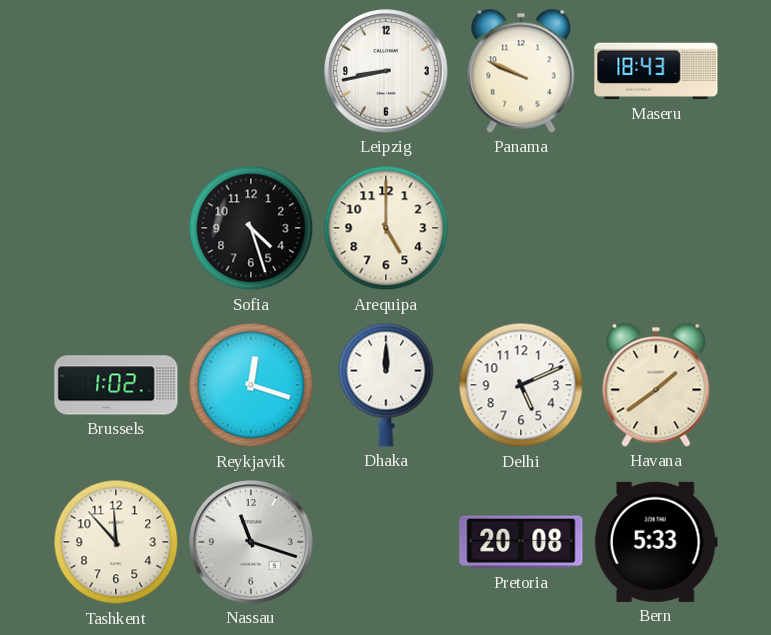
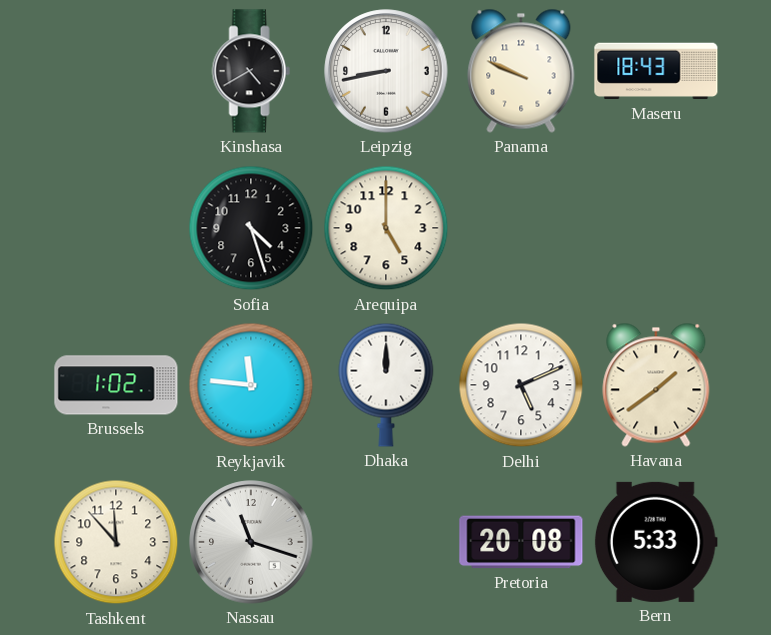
Kinshasa: none -> 4:40
Reykjavik: 12:18 -> 11:46
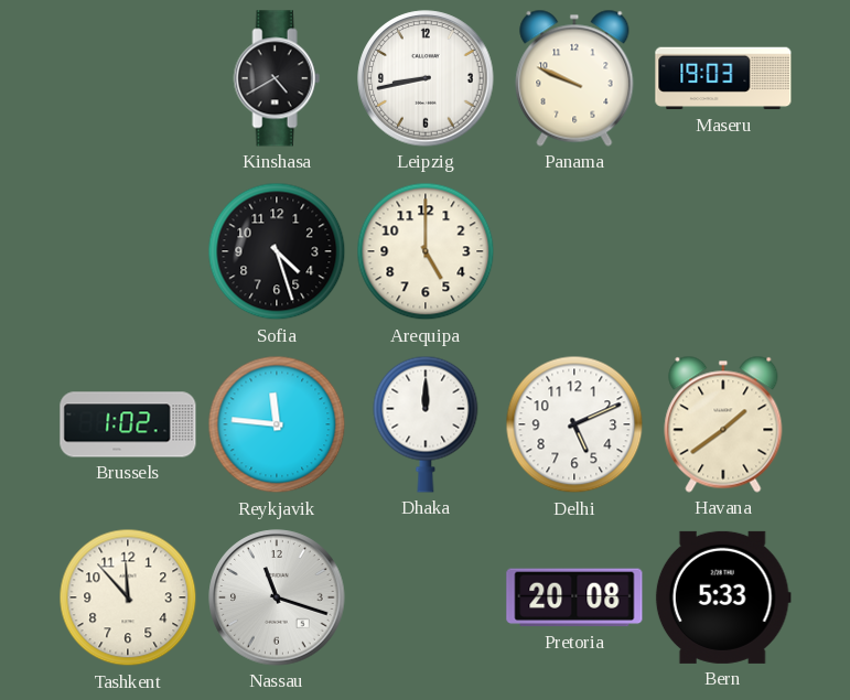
Maseru: 18:43 -> 19:03
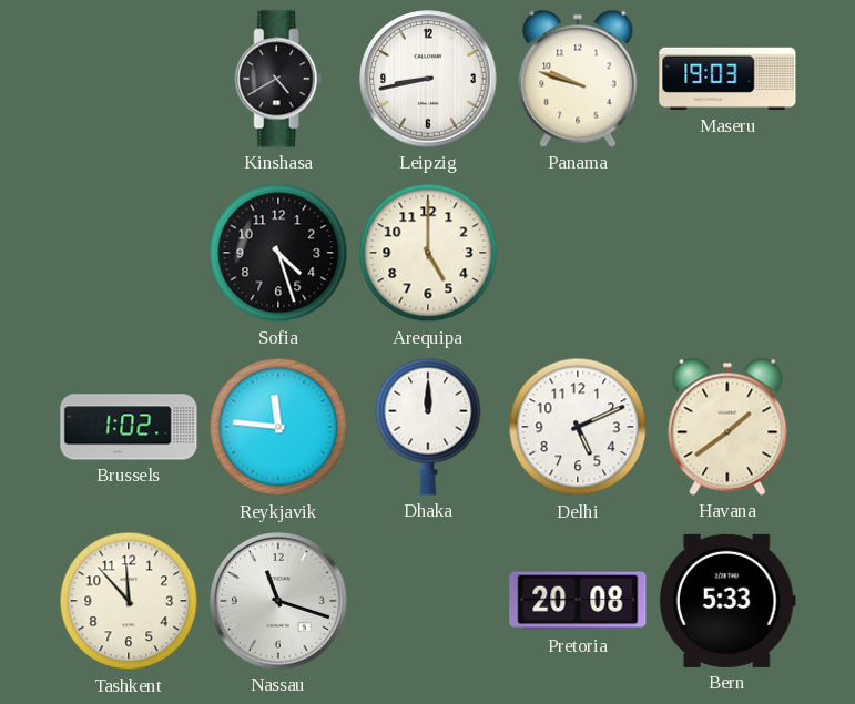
Panama: 9:49 -> 9:48
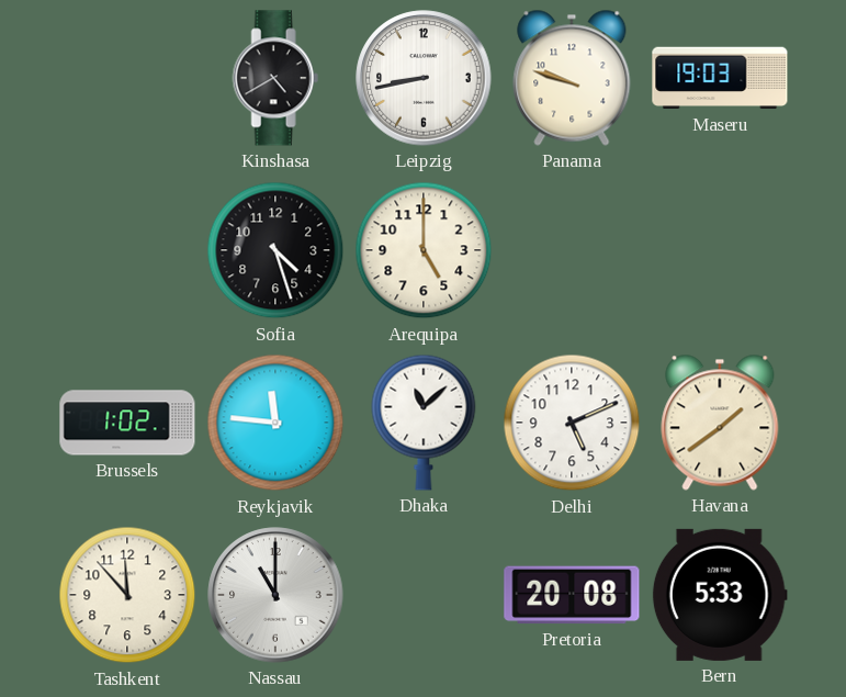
Dhaka: 12:00 -> 11:08
Nassau: 11:18 -> 11:00
